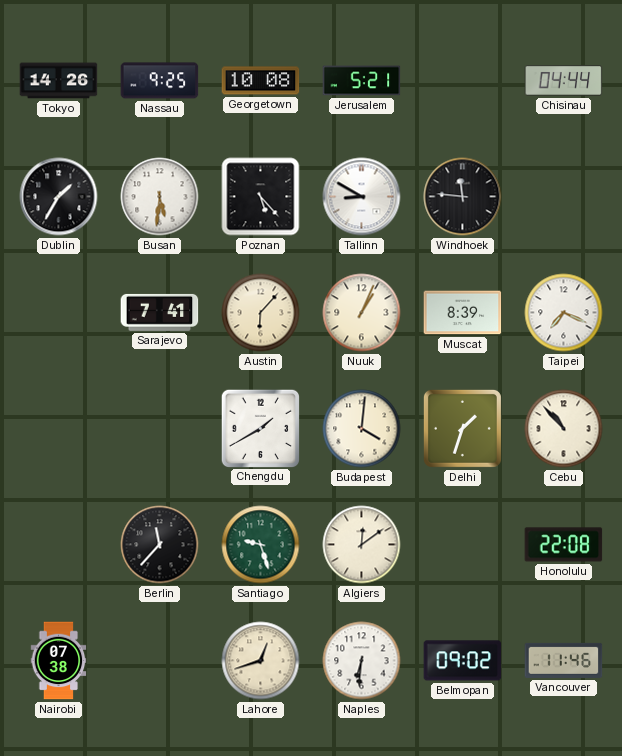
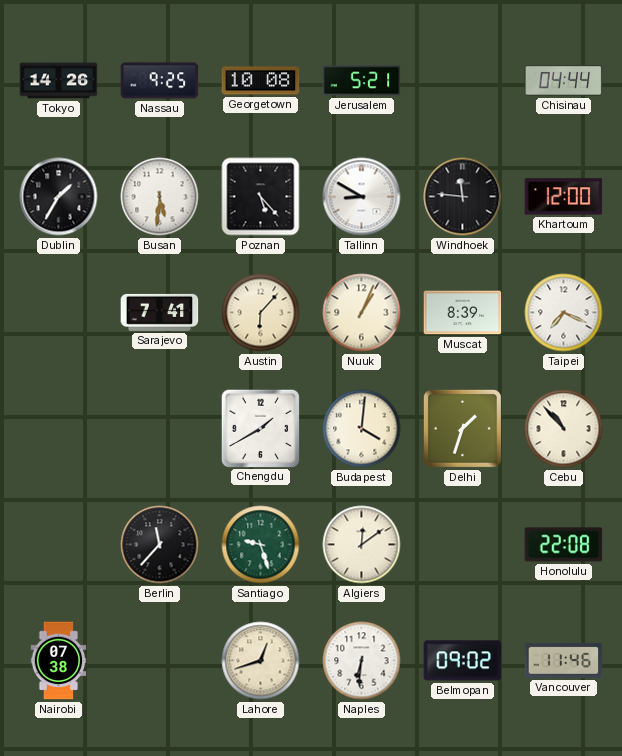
Khartoum: none -> 12:00
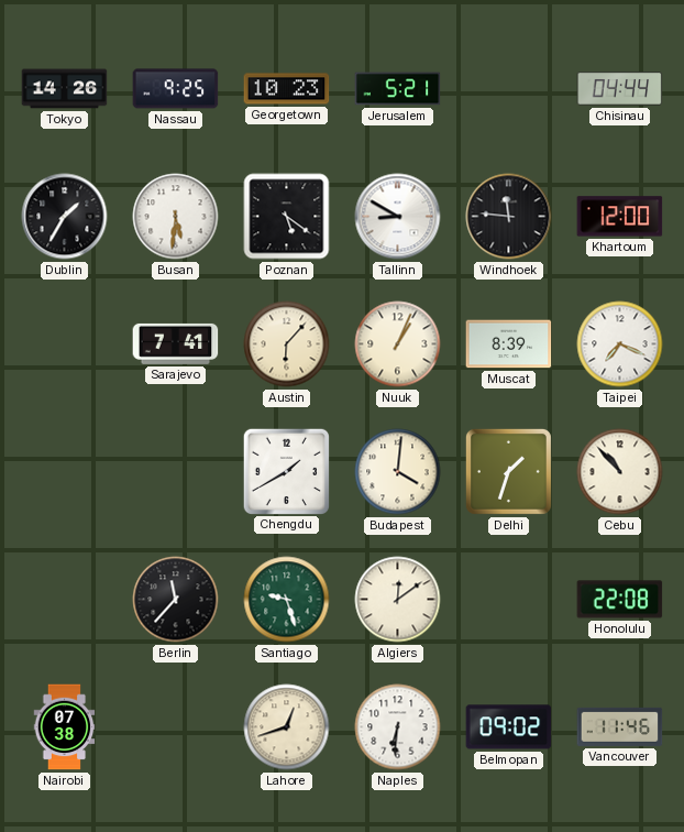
Georgetown: 10:08 -> 10:23
Poznan: 5:23 -> 5:21
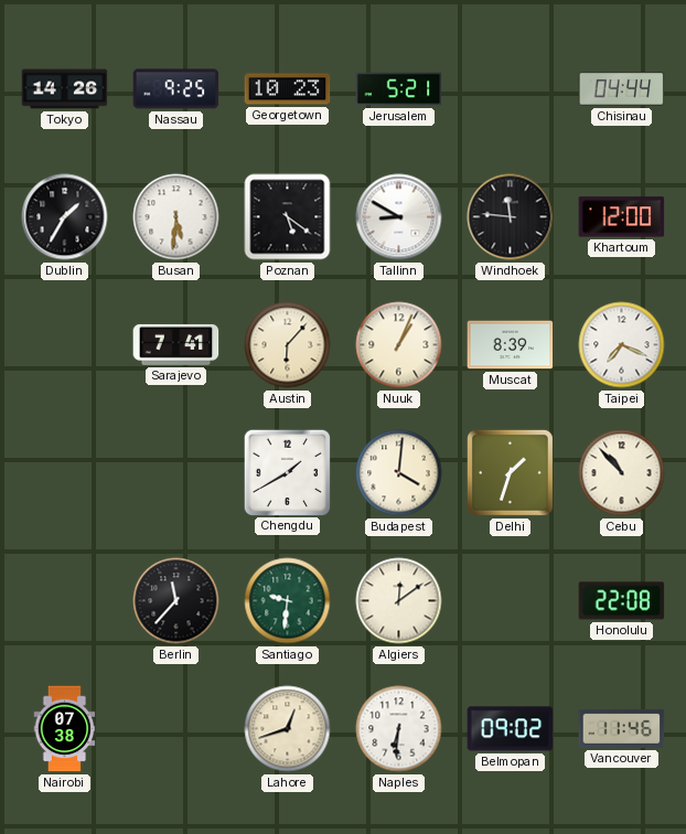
Santiago: 9:27 -> 9:31
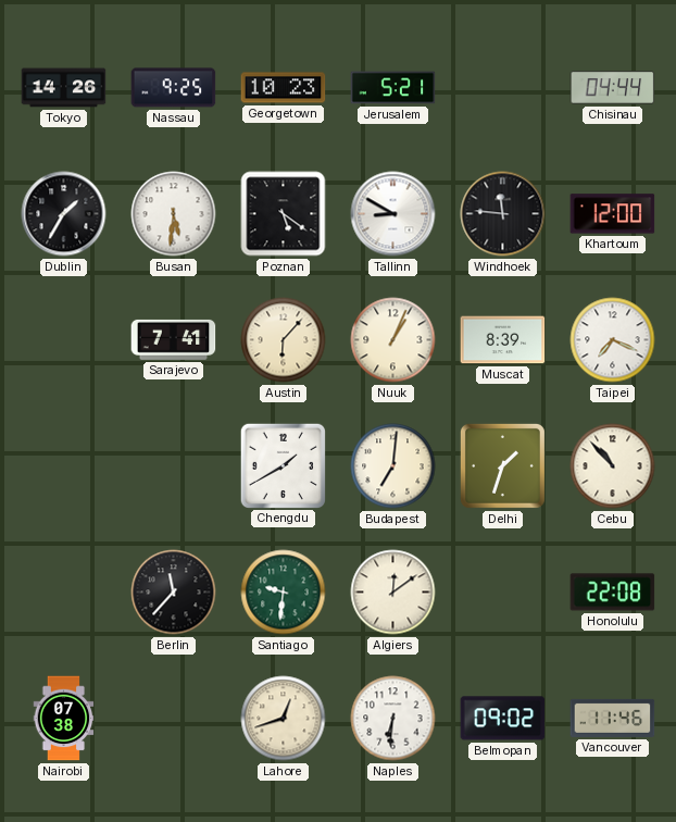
Budapest: 4:01 -> 7:01
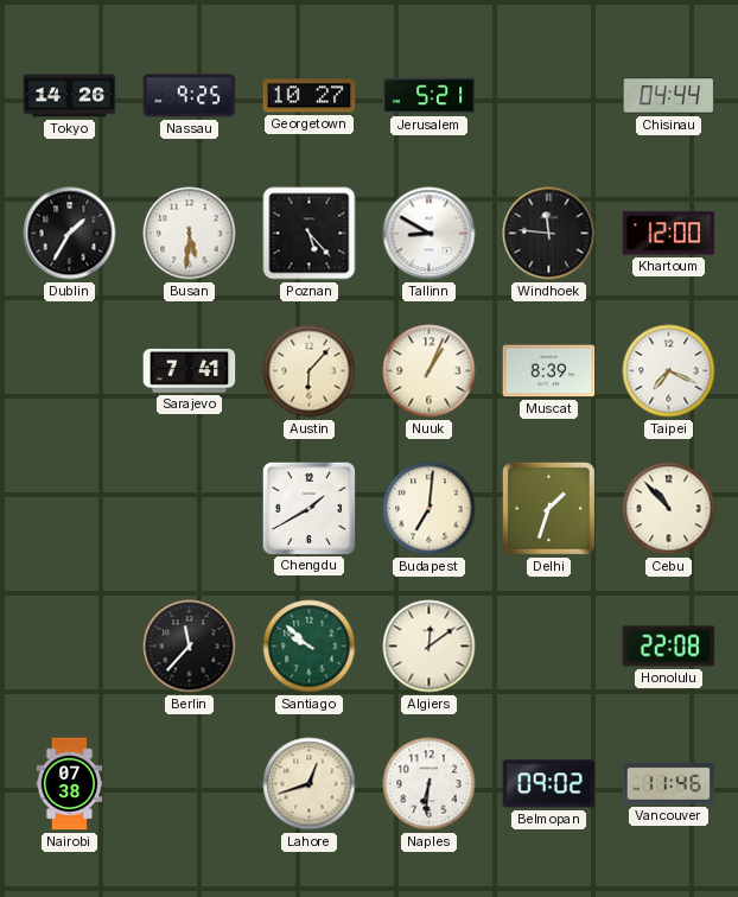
Georgetown: 10:23 -> 10:27
Poznan: 5:21 -> 5:23
Santiago: 9:31 -> 9:52
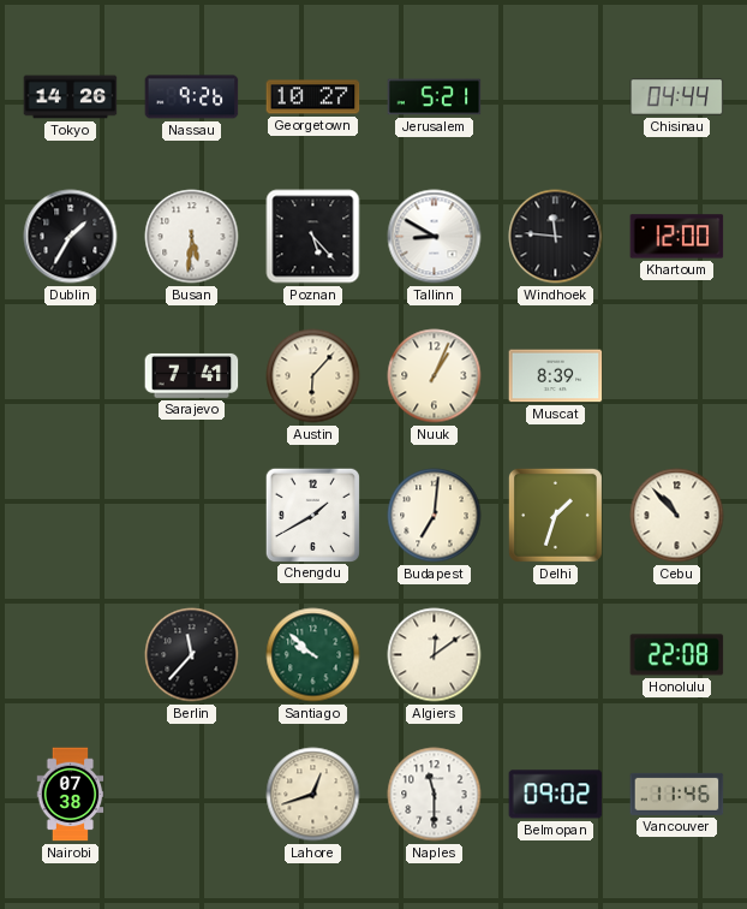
Nassau: 9:25 -> 9:26
Taipei: 7:19 -> none
Naples: 6:31 -> 11:30
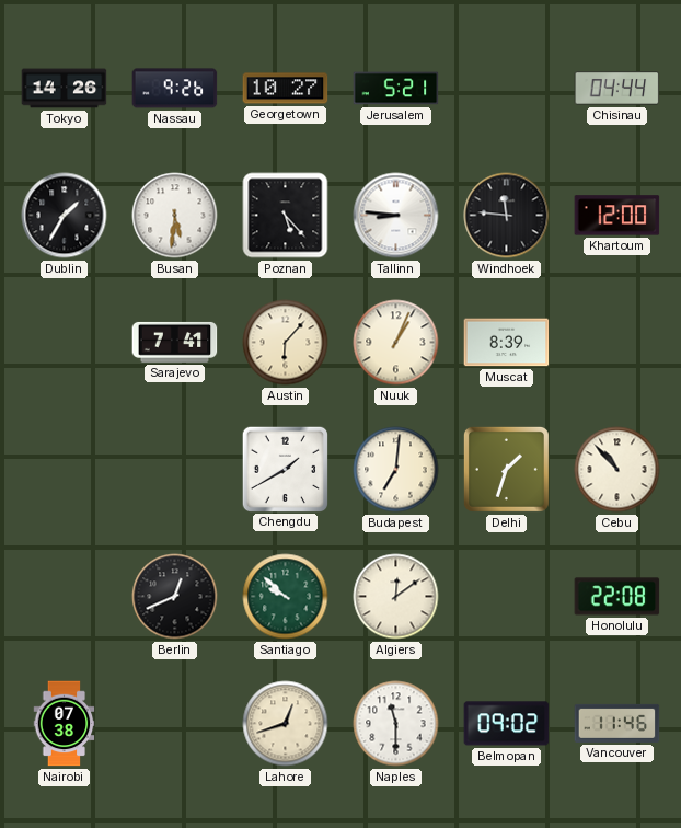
Tallinn: 8:50 -> 8:46
Berlin: 11:37 -> 12:41
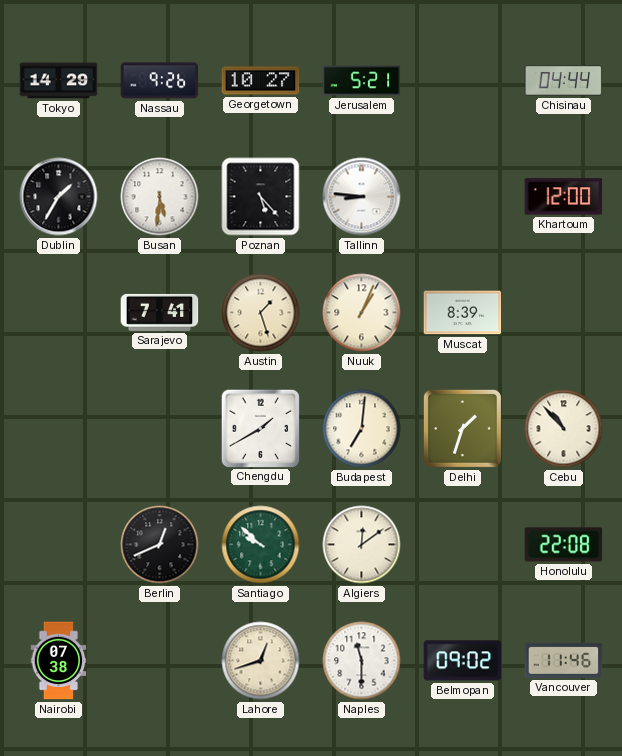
Tokyo: 14:26 -> 14:29
Windhoek: 11:46 -> none
Austin: 6:07 -> 1:27
